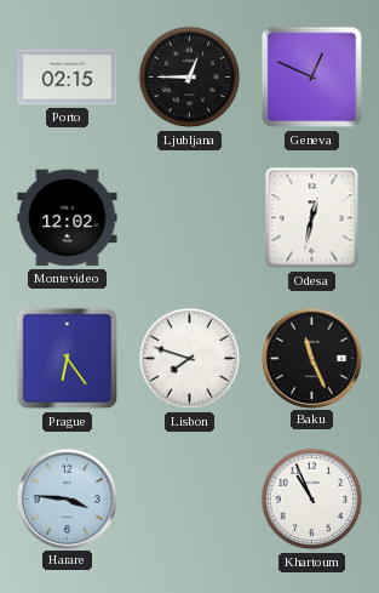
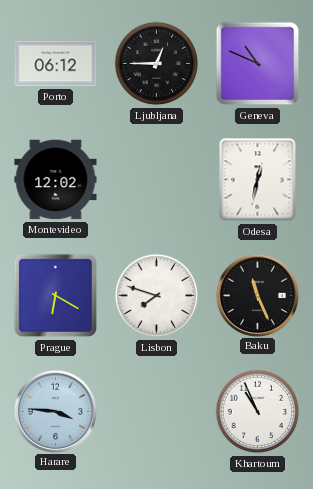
Porto: 02:15 -> 06:12
Geneva: 12:49 -> 10:49
Prague: 6:24 -> 6:20
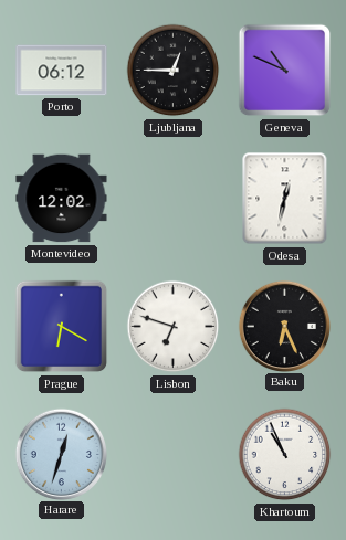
Lisbon: 7:48 -> 6:48
Baku: 11:26 -> 6:26
Harare: 3:46 -> 12:33
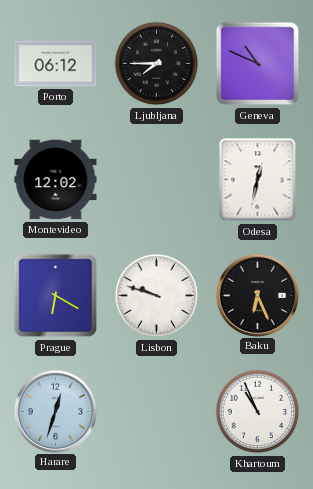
Ljubljana: 12:45 -> 7:45
Lisbon: 6:48 -> 9:48
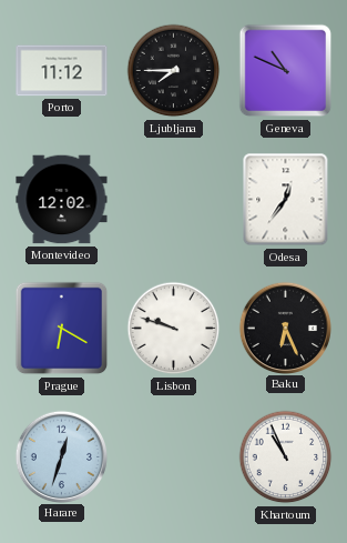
Porto: 06:12 -> 11:12
Odesa: 12:32 -> 12:36
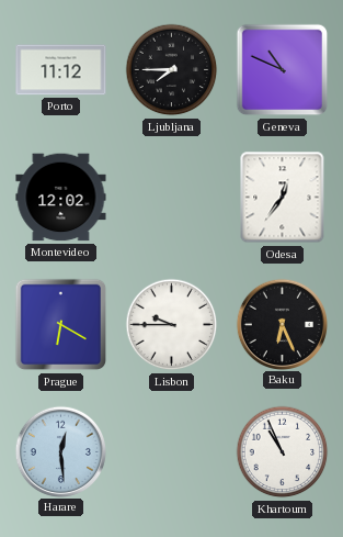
Lisbon: 9:48 -> 9:45
Harare: 12:33 -> 12:29
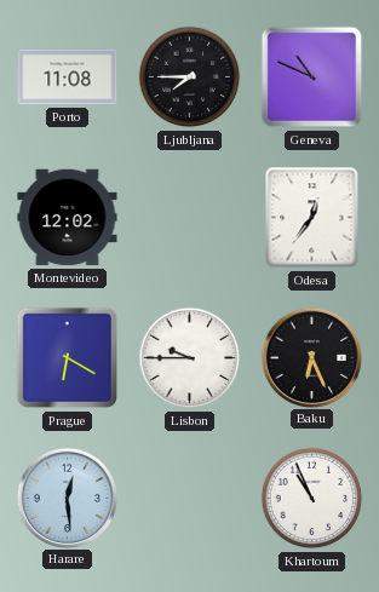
Porto: 11:12 -> 11:08
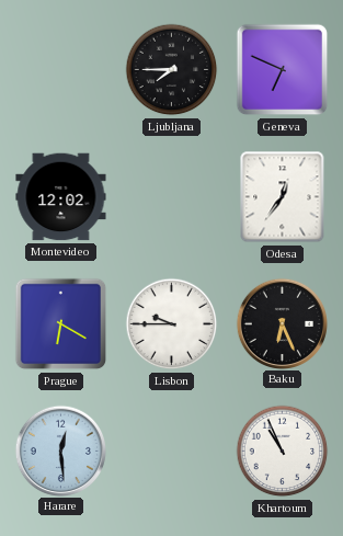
Porto: 11:08 -> none
Geneva: 10:49 -> 6:49
